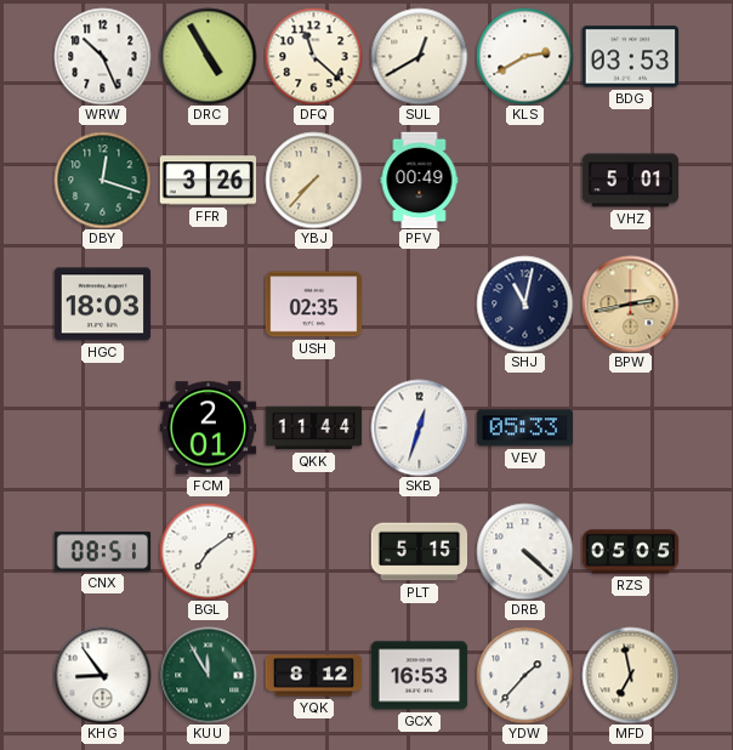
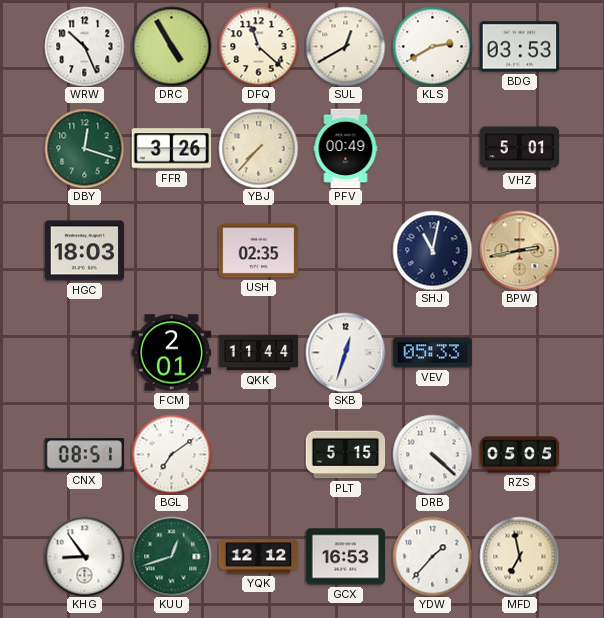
KUU: 11:55 -> 12:42
YQK: 8:12 -> 12:12
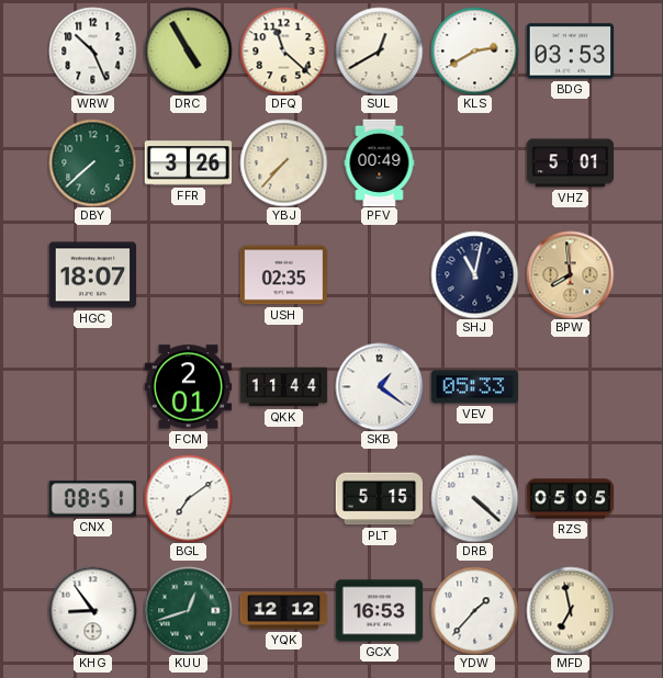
DBY: 12:18 -> 7:38
HGC: 18:03 -> 18:07
BPW: 2:43 -> 7:59
SKB: 12:33 -> 1:21
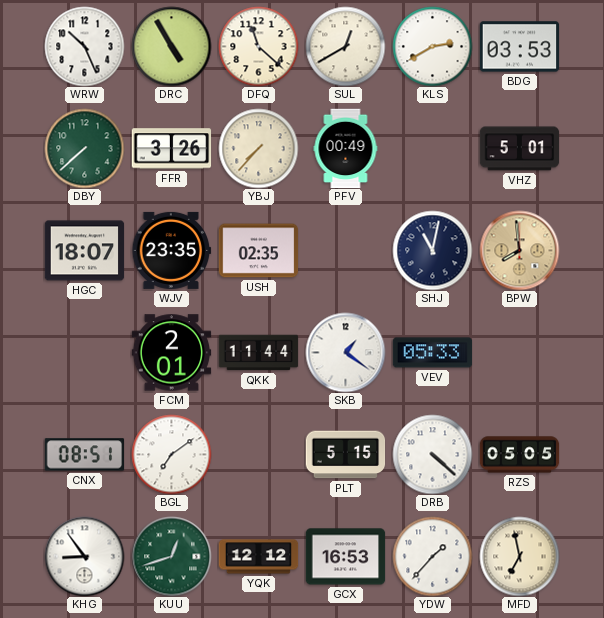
WJV: none -> 23:35
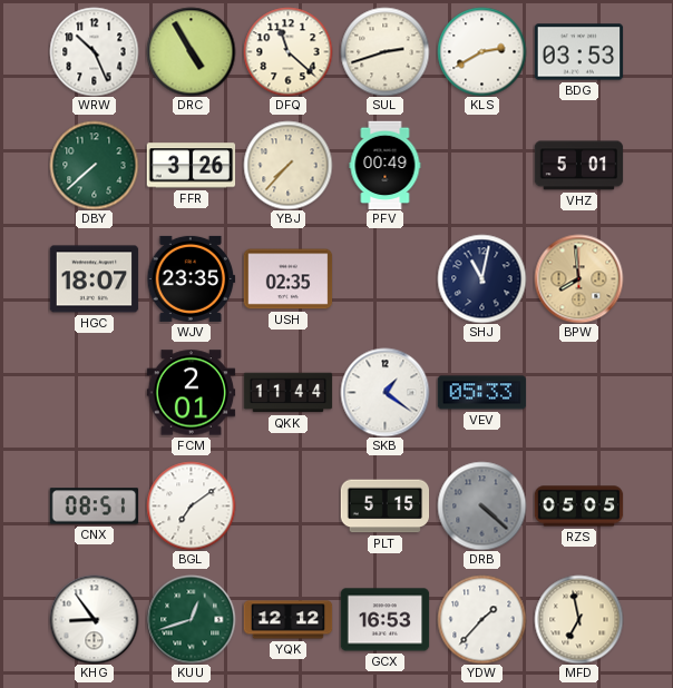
SUL: 12:40 -> 2:42
DRB dial: white -> grey
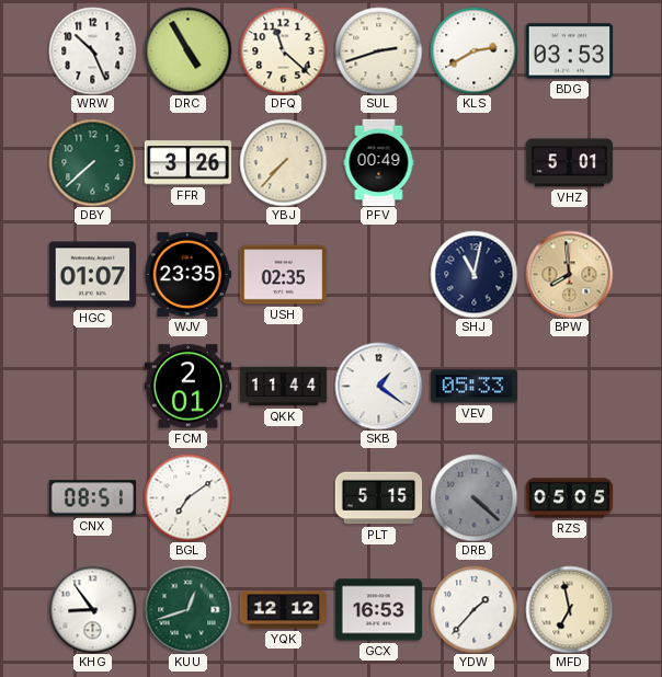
HGC: 18:07 -> 01:07
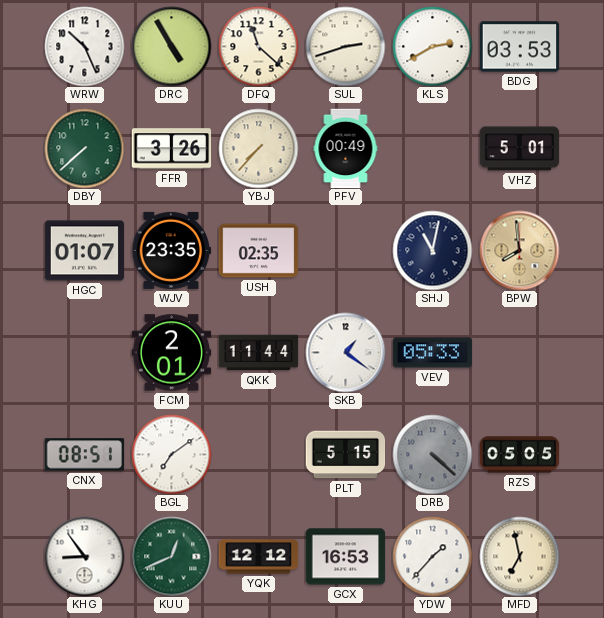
KUU: 12:42 -> 12:41
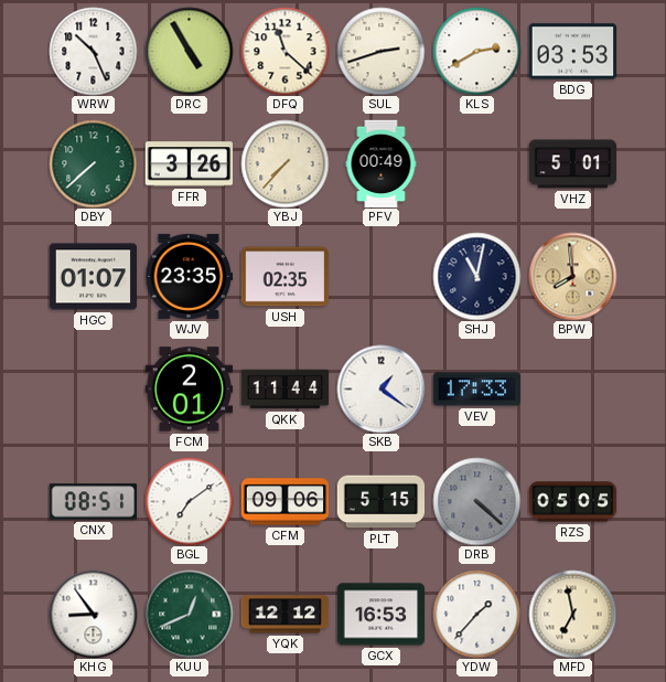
VEV: 05:33 -> 17:33
CFM: none -> 09:06
